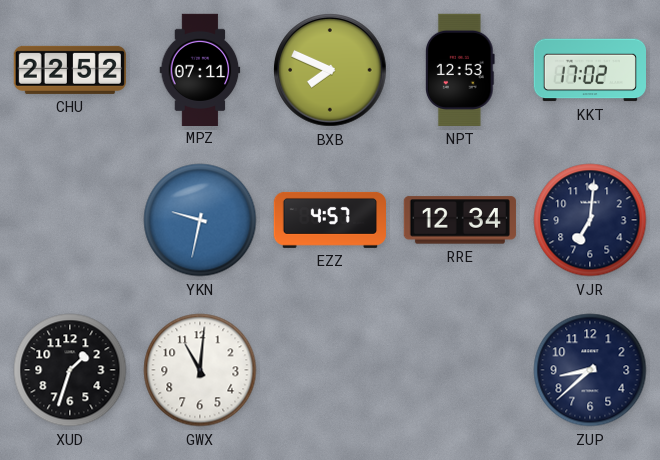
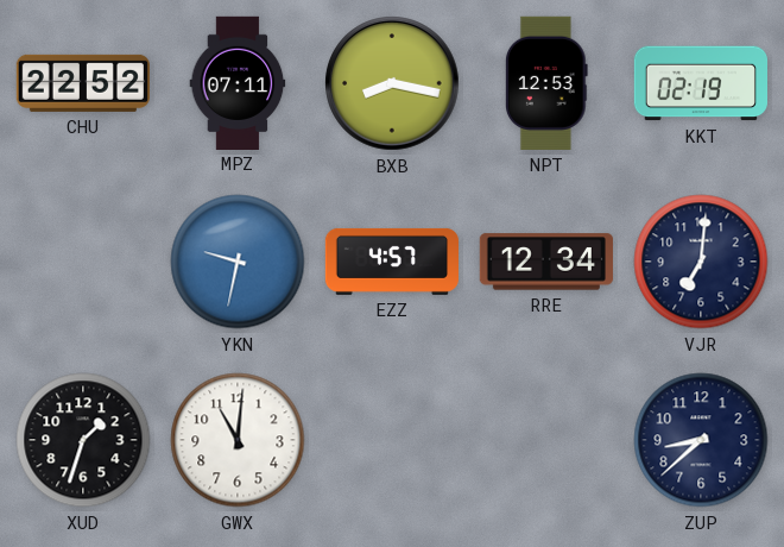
BXB: 7:49 -> 8:17
KKT: 17:02 -> 02:19
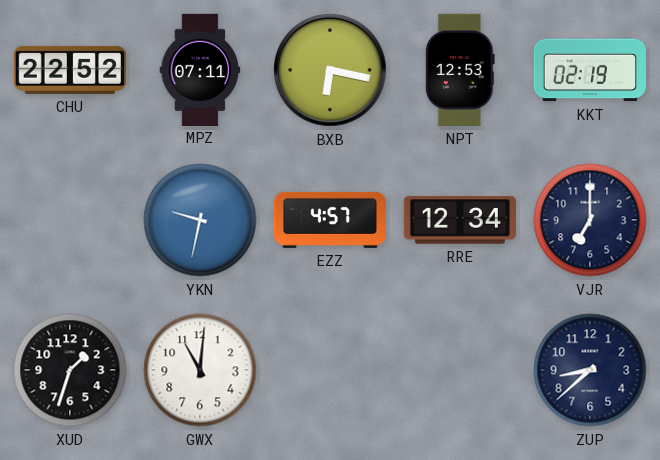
BXB: 8:17 -> 6:17
VJR: 7:01 -> 7:00
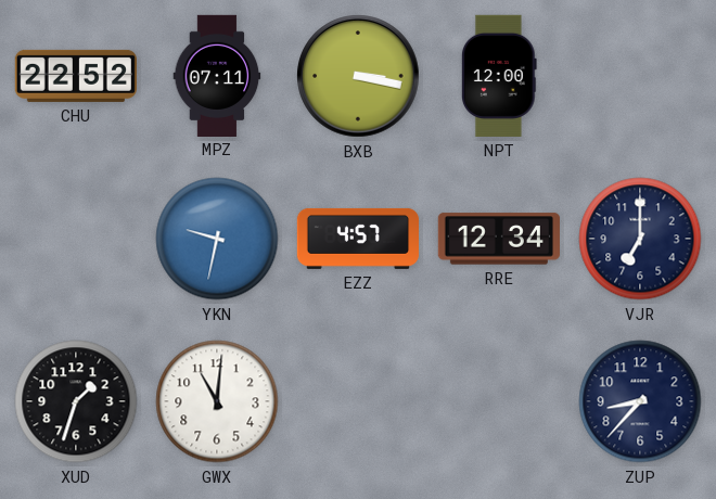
BXB: 6:17 -> 3:17
NPT: 12:53 -> 12:00
KKT: 02:19 -> none
ZUP: 8:38 -> 8:37
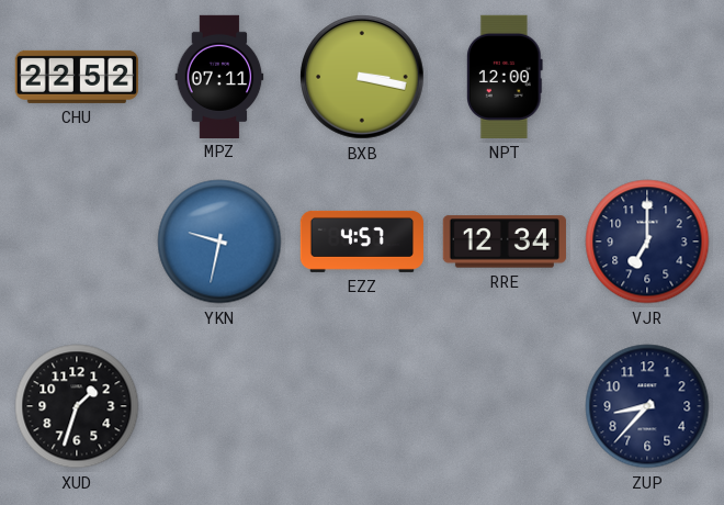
GWX: 11:01 -> none
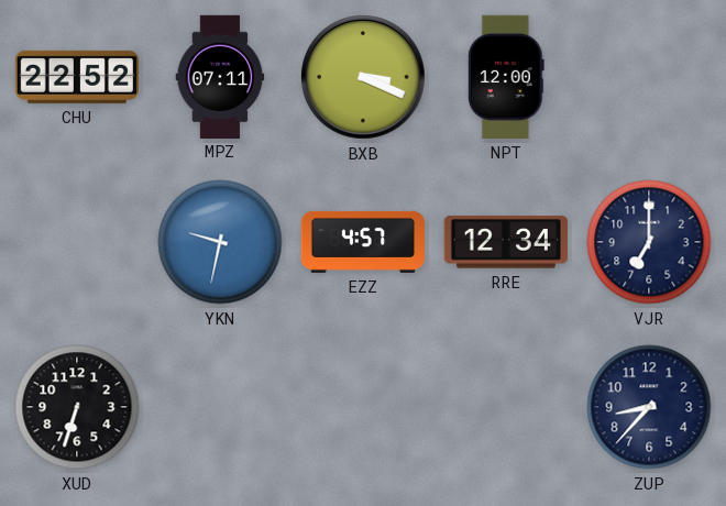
BXB: 3:17 -> 3:19
XUD: 1:33 -> 6:33
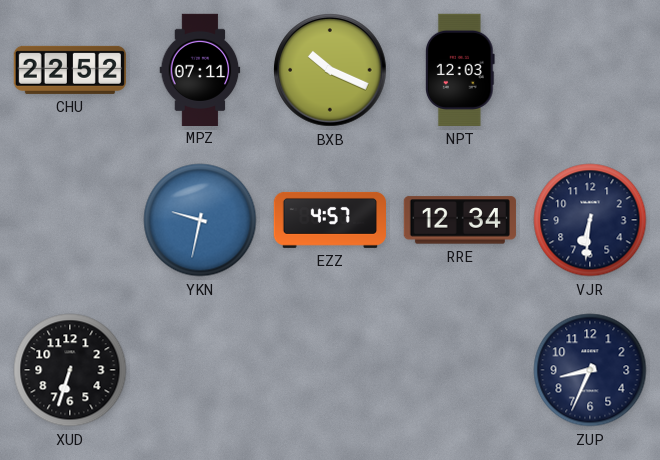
BXB: 3:19 -> 10:19
NPT: 12:00 -> 12:03
VJR: 7:00 -> 6:31
ZUP: 8:37 -> 8:34
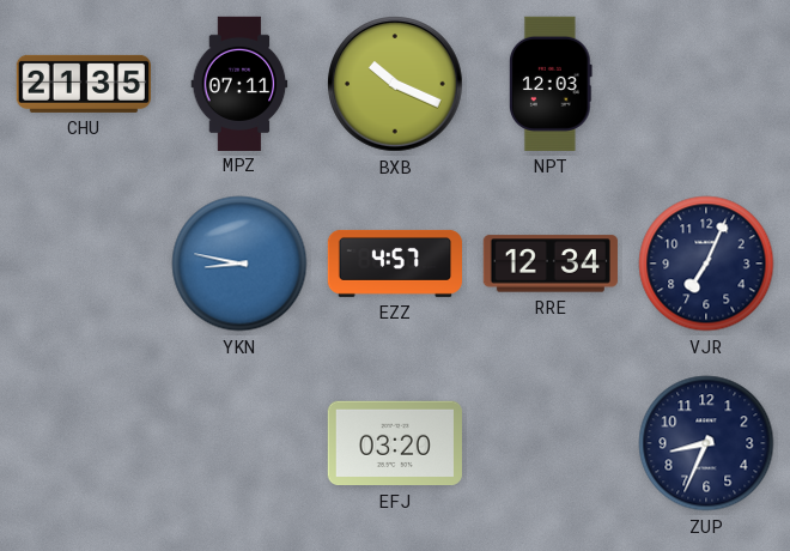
CHU: 22:52 -> 21:35
YKN: 9:32 -> 8:47
VJR: 6:31 -> 7:04
XUD: 6:33 -> none
EFJ: none -> 03:20
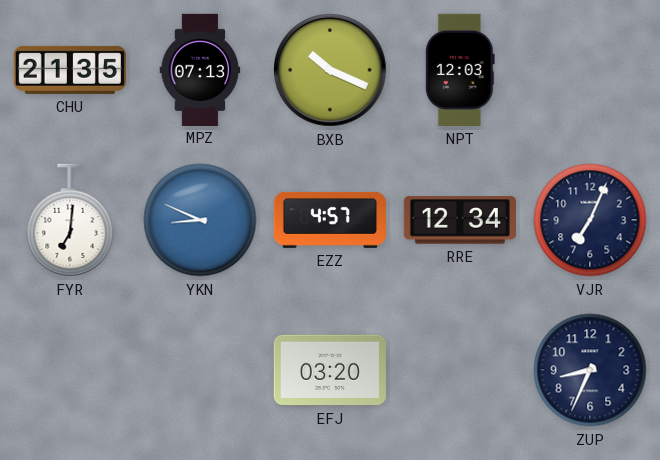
MPZ: 07:11 -> 07:13
FYR: none -> 7:01
YKN: 8:47 -> 8:49
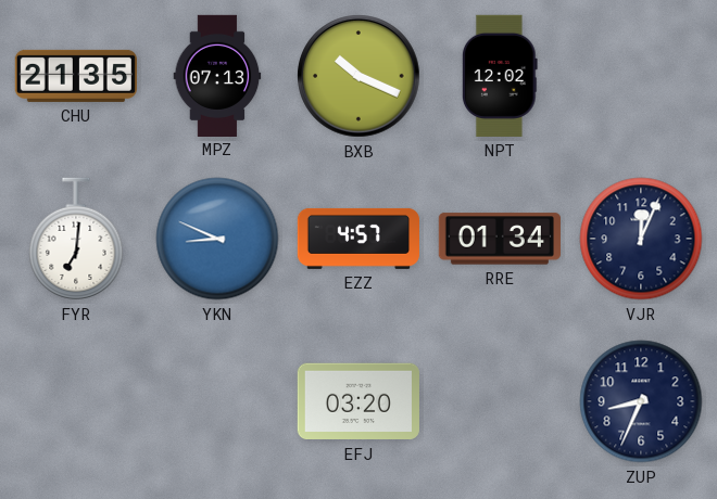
NPT: 12:03 -> 12:02
RRE: 12:34 -> 01:34
VJR: 7:04 -> 12:04
